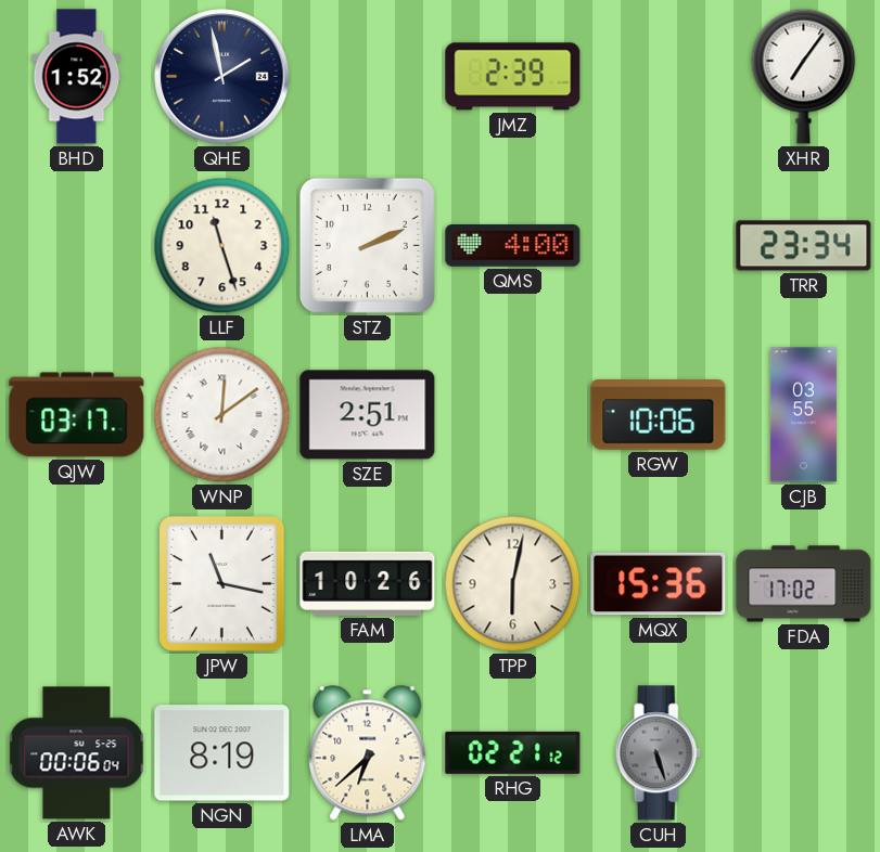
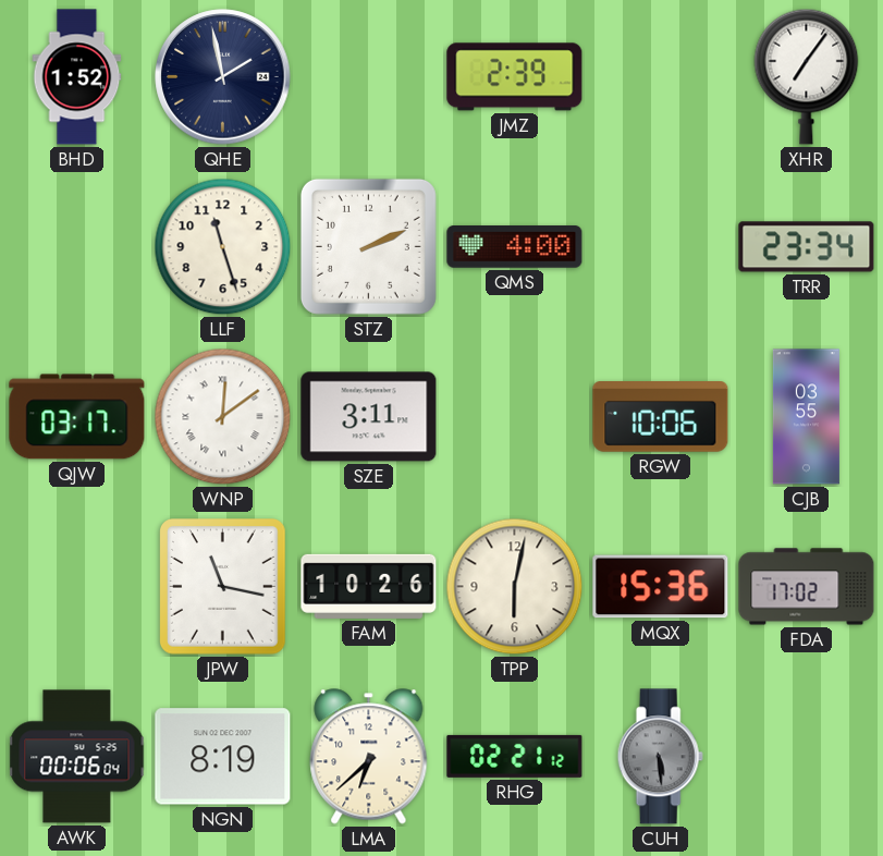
SZE: 2:51 -> 3:11
CUH: 5:27 -> 5:29
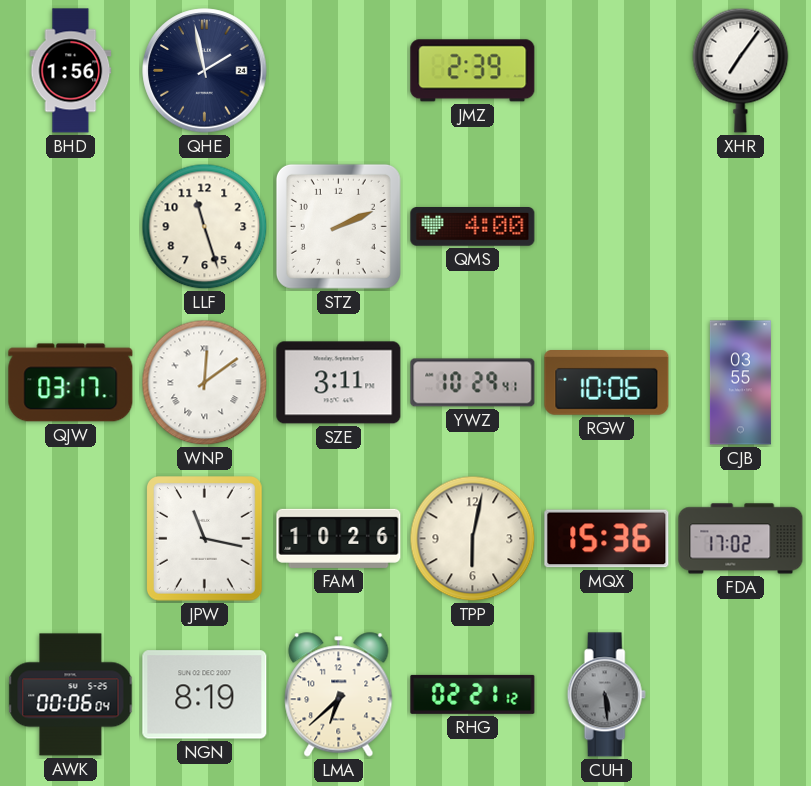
BHD: 1:52 -> 1:56
TRR: 23:34 -> none
YWZ: none -> 10:29
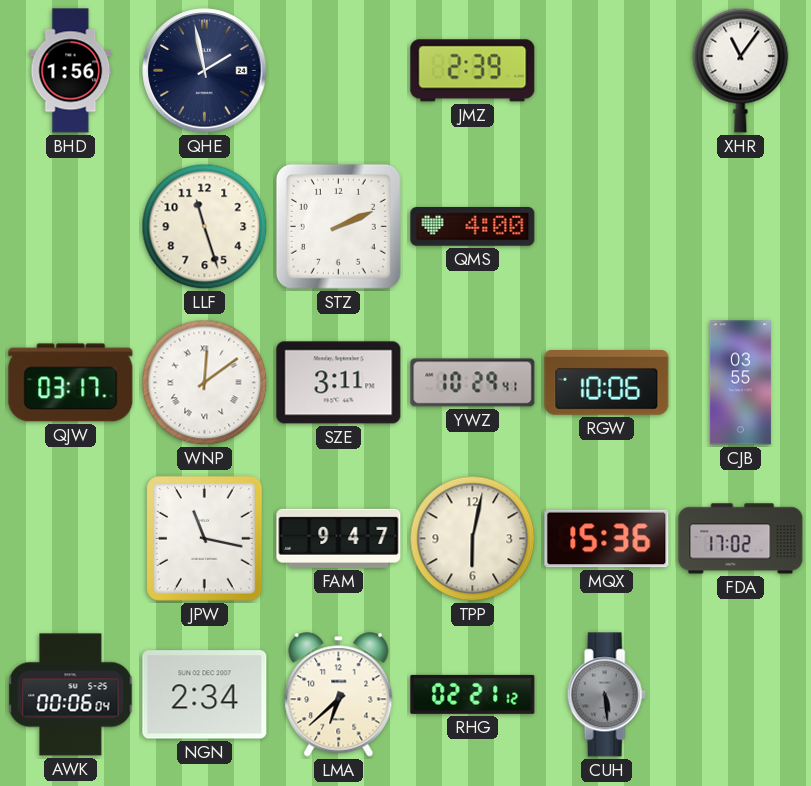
XHR: 7:06 -> 11:06
FAM: 10:26 -> 9:47
NGN: 8:19 -> 2:34
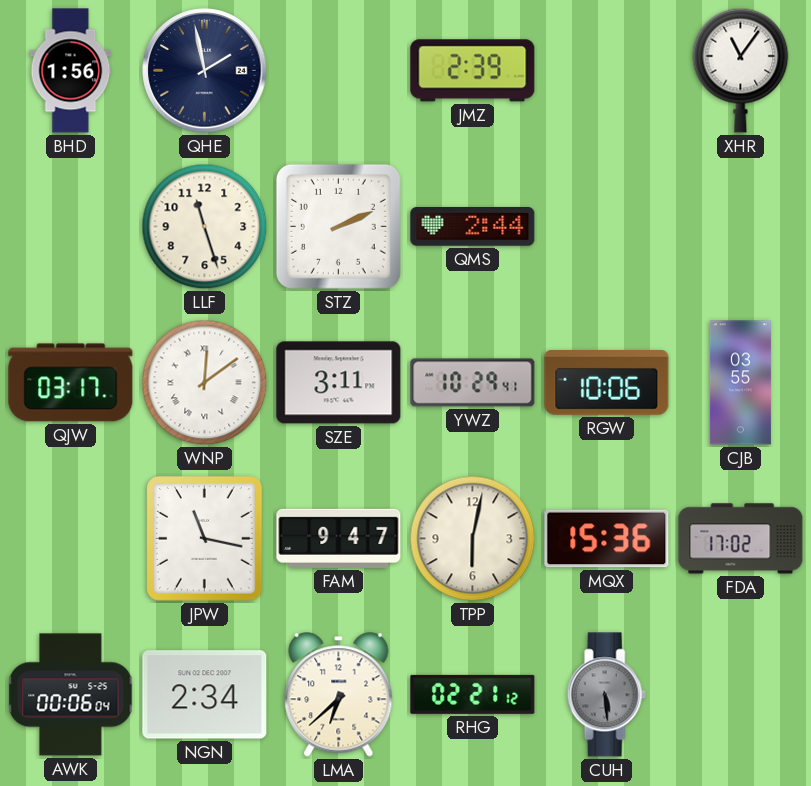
QMS: 4:00 -> 2:44
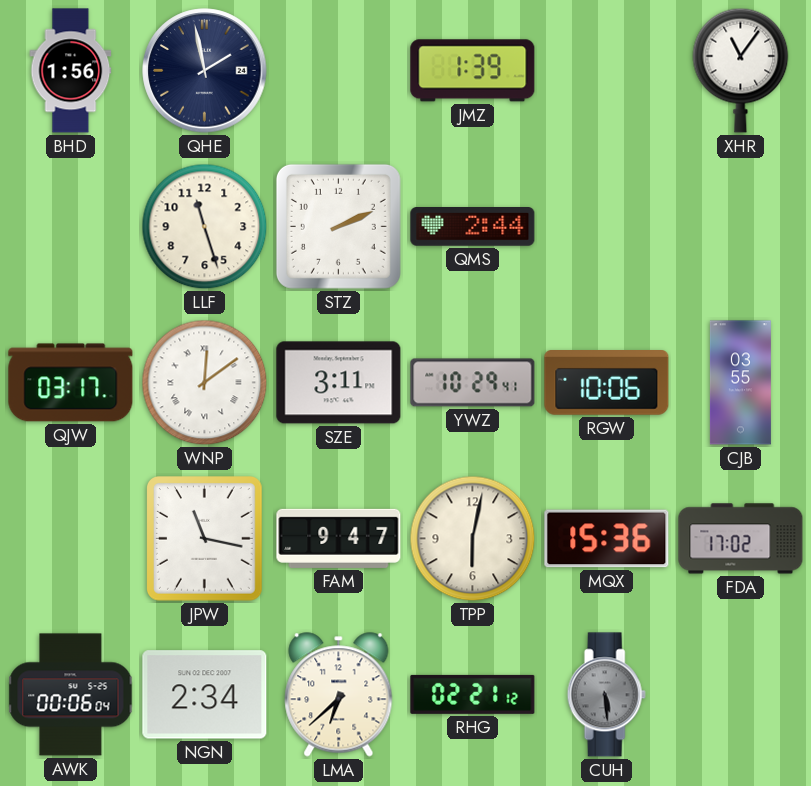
JMZ: 2:39 -> 1:39
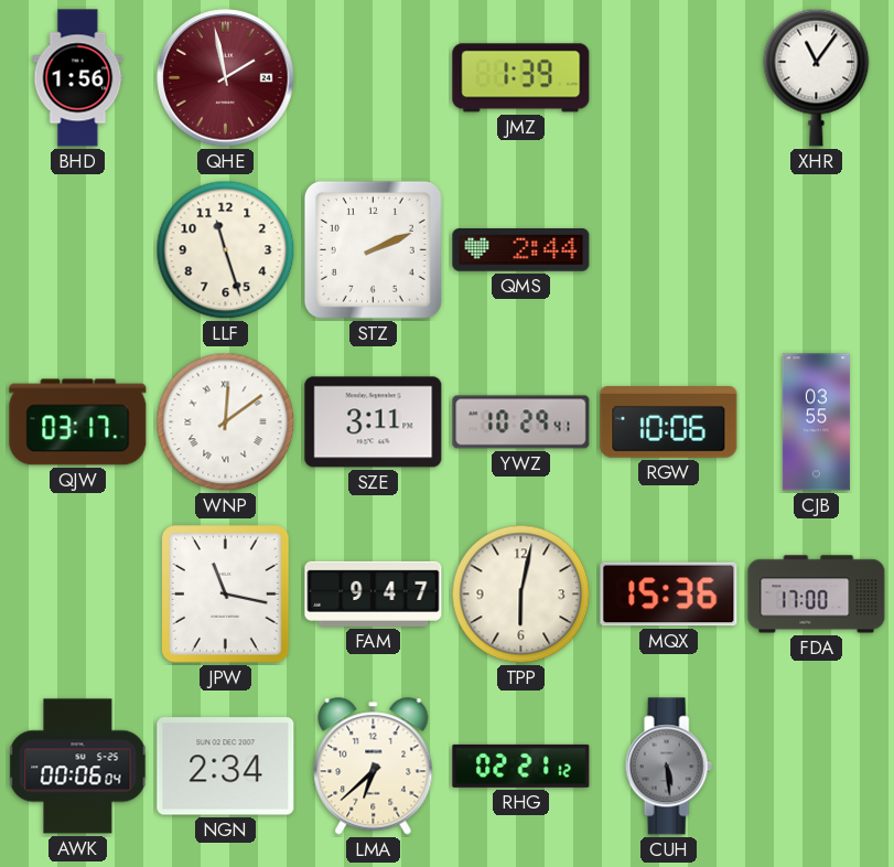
QHE dial: navy -> burgundy
FDA: 17:02 -> 17:00
